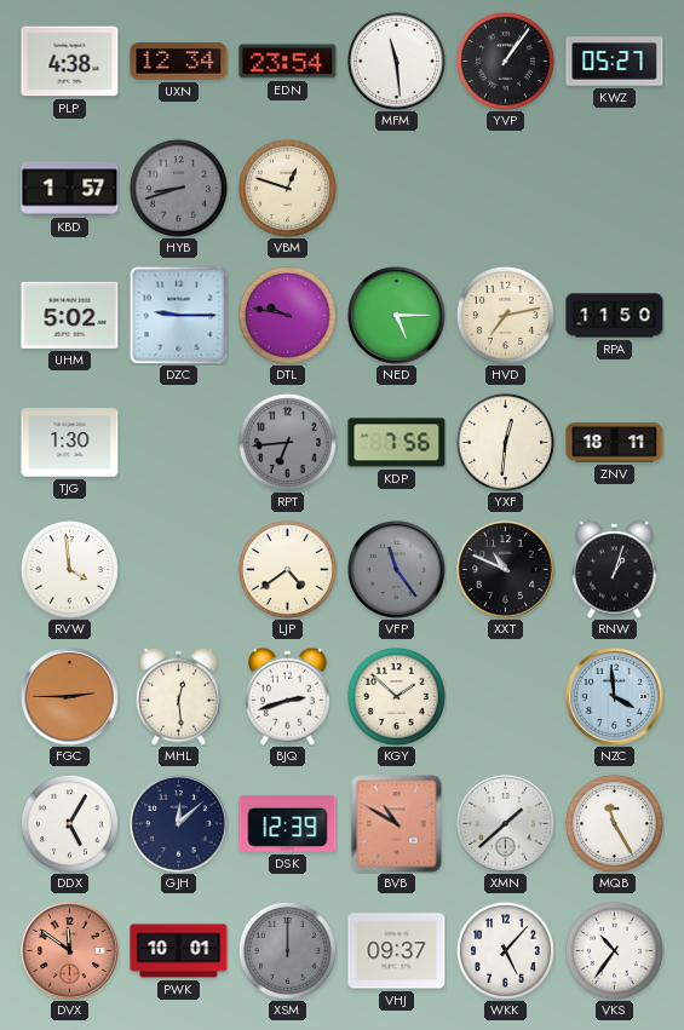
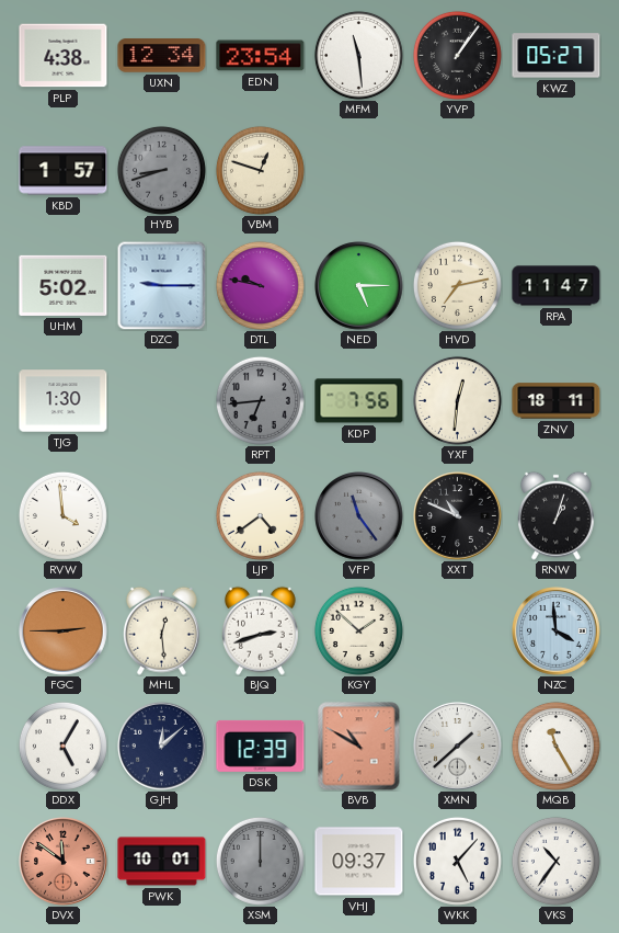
RPA: 11:50 -> 11:47
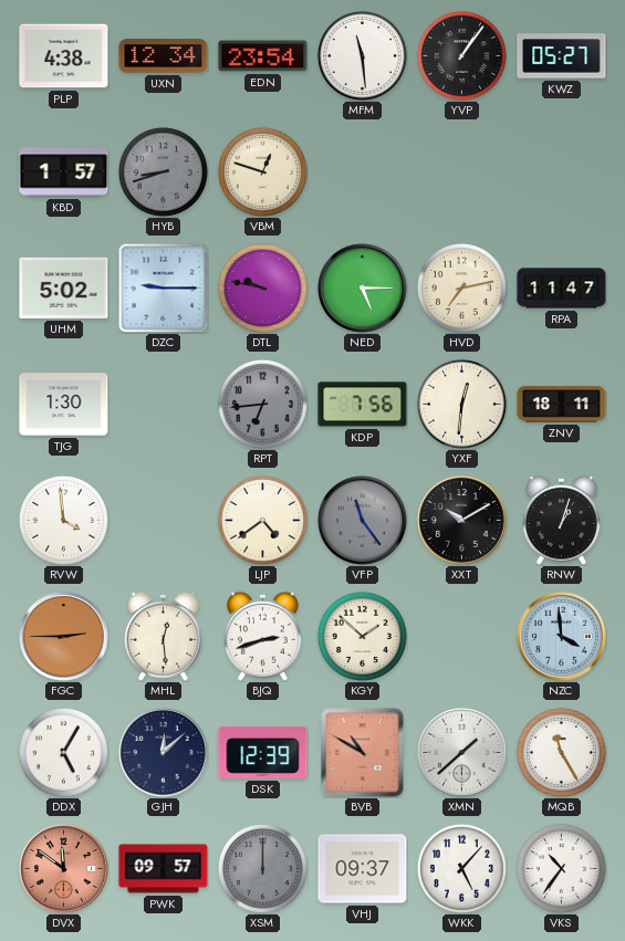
XXT: 10:49 -> 10:10
PWK: 10:01 -> 09:57
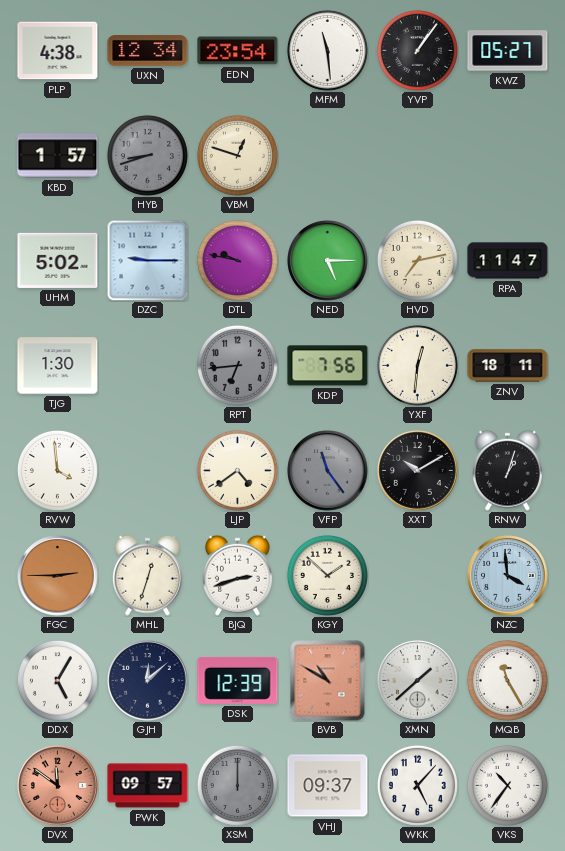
MHL: 12:29 -> 12:33
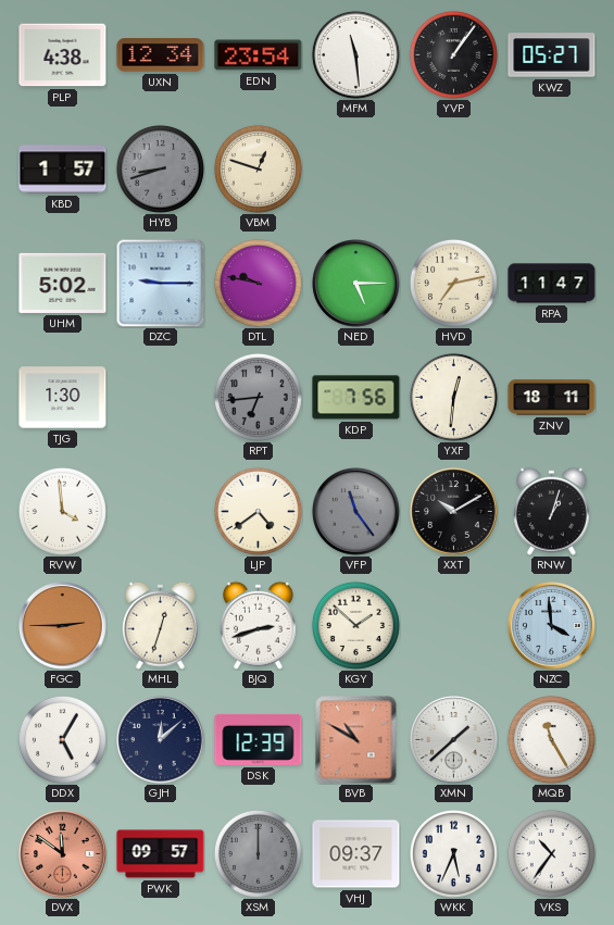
WKK: 5:07 -> 5:34
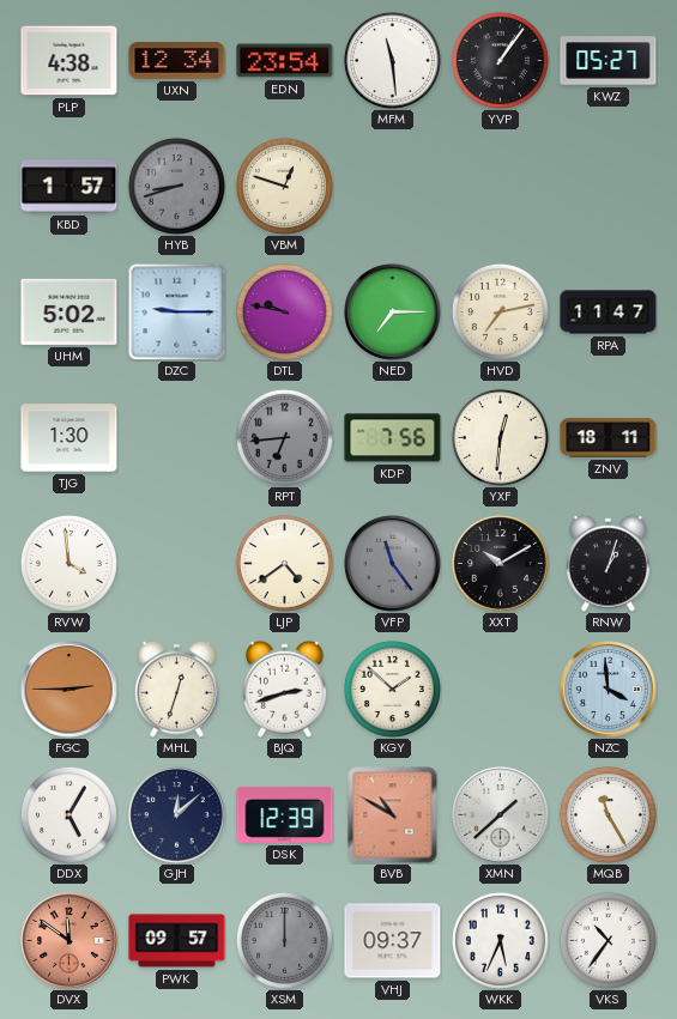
NED: 5:15 -> 7:15
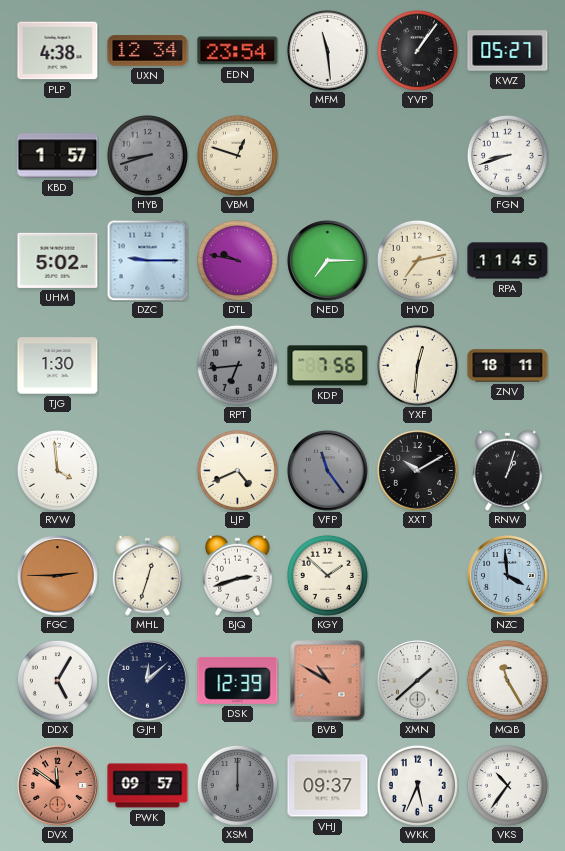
FGN: none -> 8:42
RPA: 11:47 -> 11:45
LJP: 4:39 -> 4:41
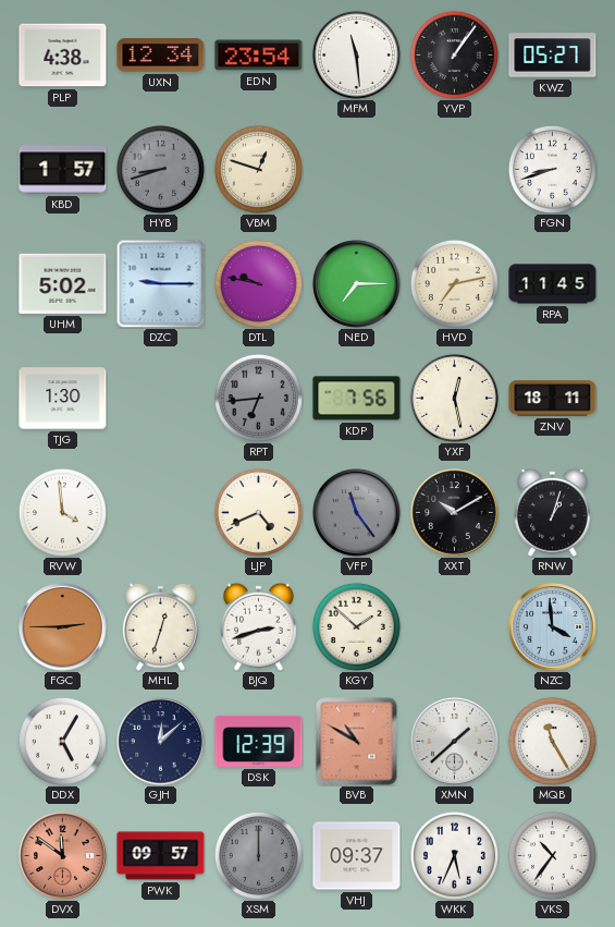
YXF: 12:31 -> 12:28
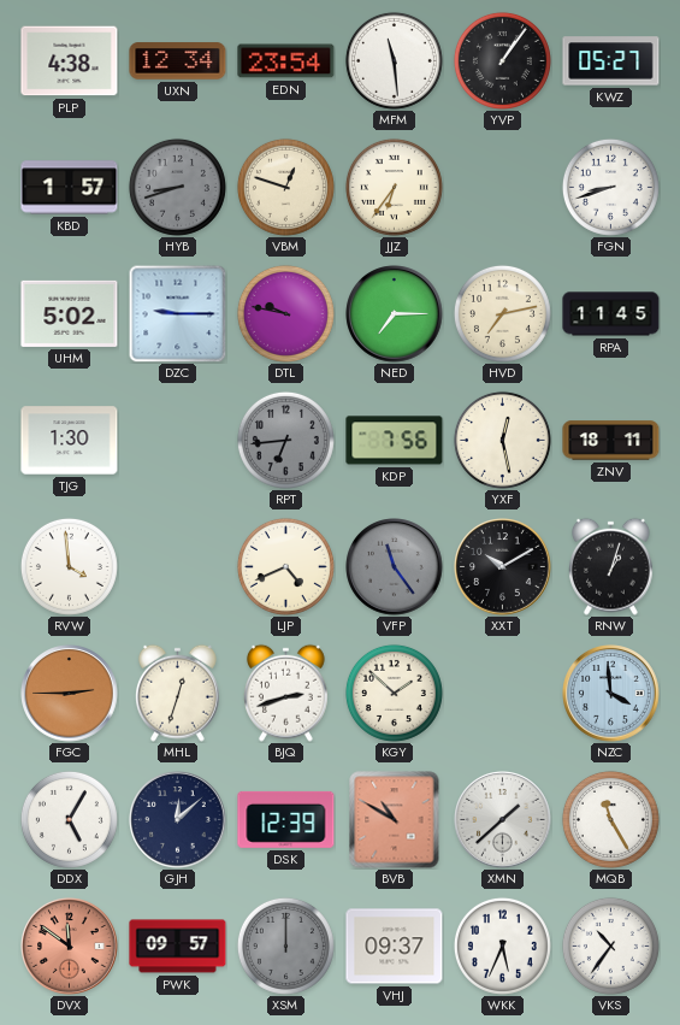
JJZ: none -> 6:36
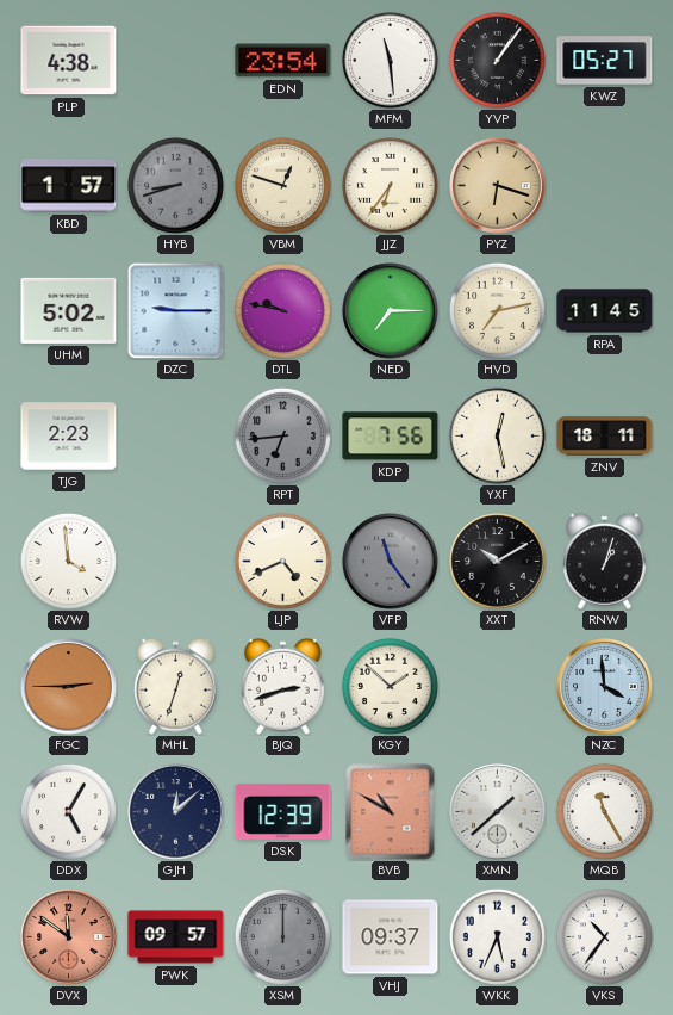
UXN: 12:34 -> none
PYZ: none -> 6:18
FGN: 8:42 -> none
TJG: 1:30 -> 2:23
